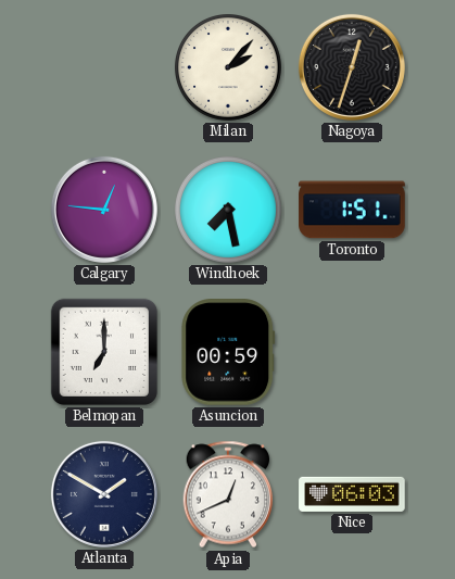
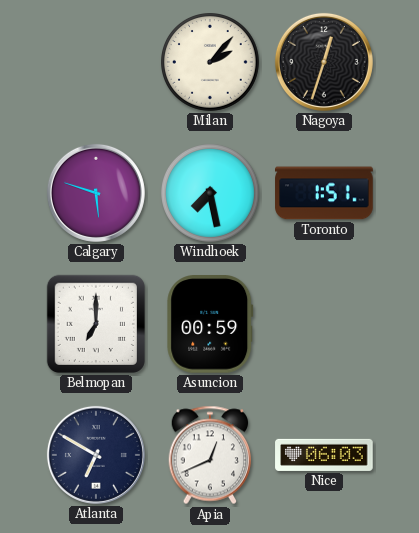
Calgary: 12:46 -> 5:48
Atlanta: 1:50 -> 6:50
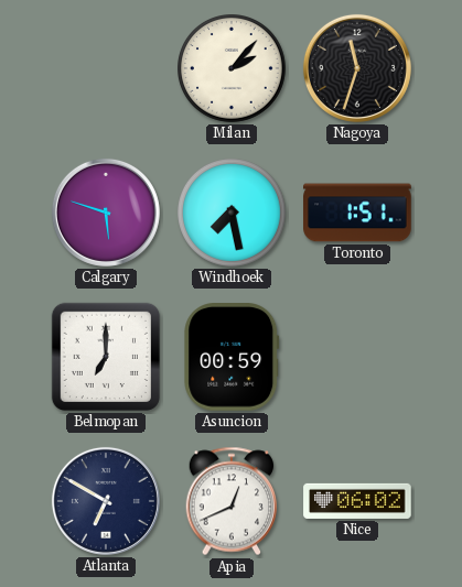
Nagoya: 12:33 -> 11:33
Nice: 06:03 -> 06:02
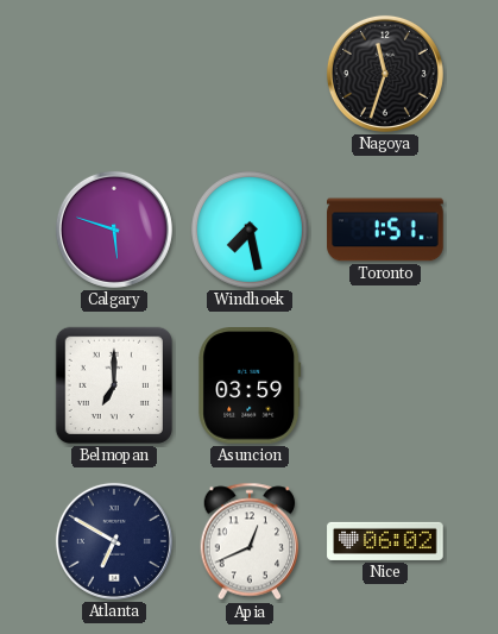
Milan: 2:07 -> none
Asuncion: 00:59 -> 03:59
